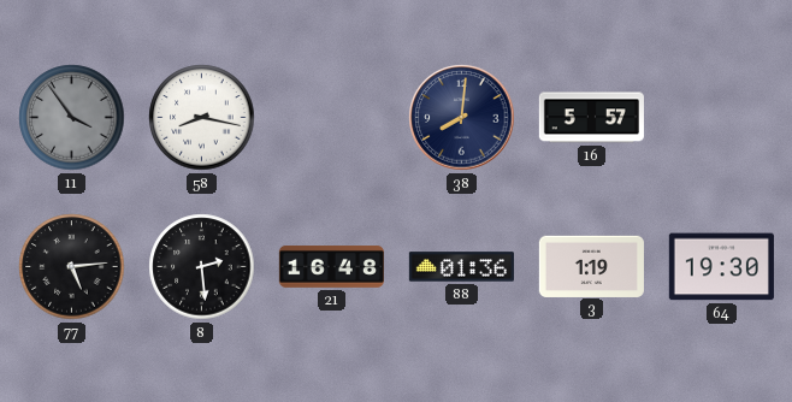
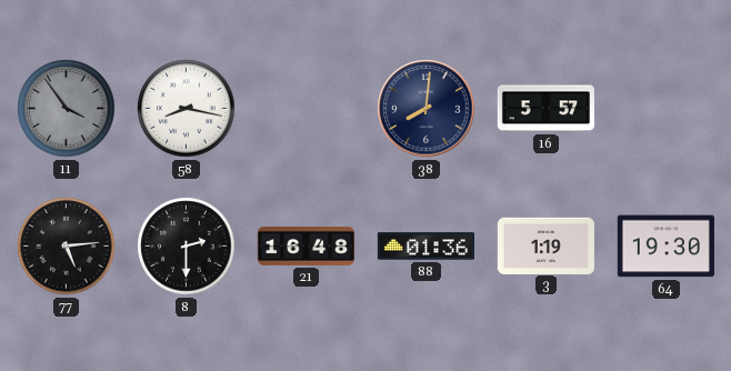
8: 2:29 -> 2:30
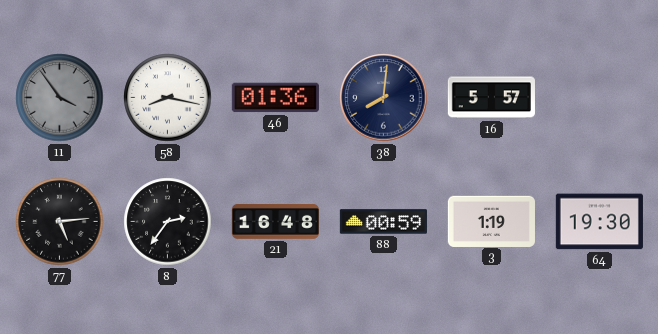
46: none -> 01:36
8: 2:30 -> 2:36
88: 01:36 -> 00:59
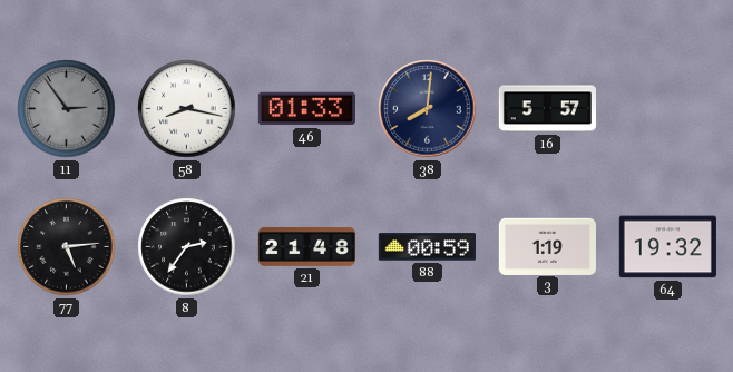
11: 3:54 -> 2:54
46: 01:36 -> 01:33
21: 16:48 -> 21:48
64: 19:30 -> 19:32
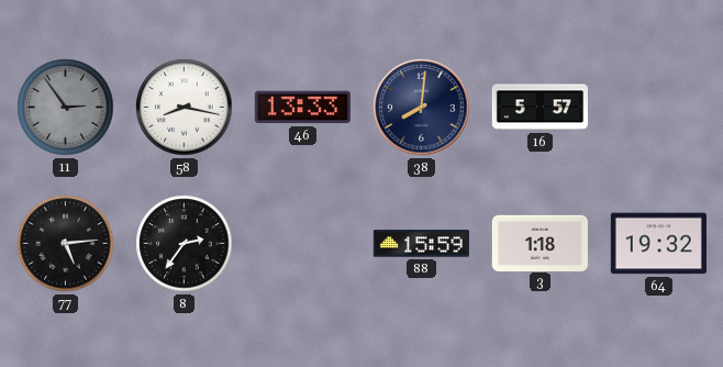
46: 01:33 -> 13:33
21: 21:48 -> none
88: 00:59 -> 15:59
3: 1:19 -> 1:18
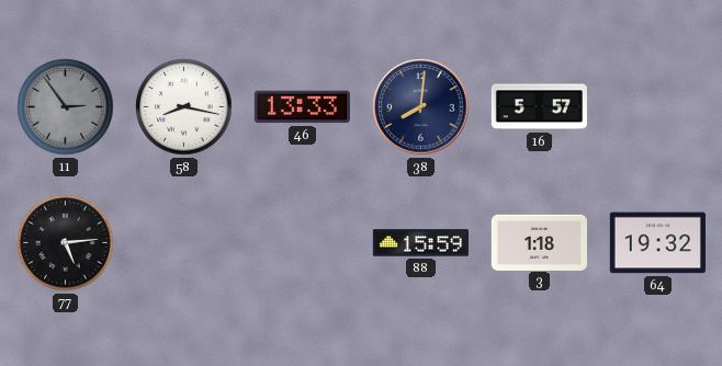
8: 2:36 -> none
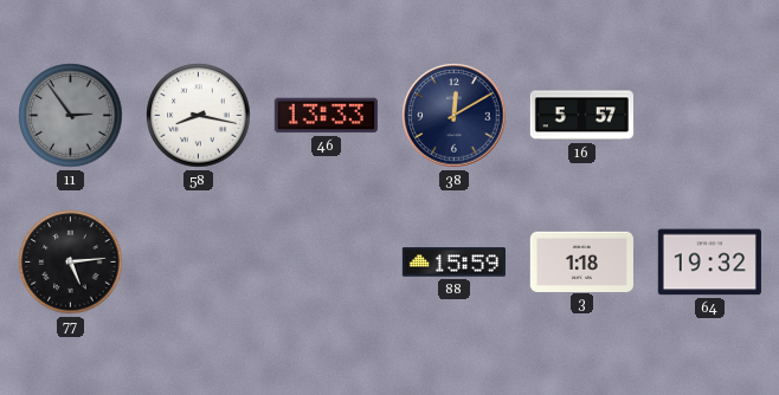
38: 8:01 -> 12:10
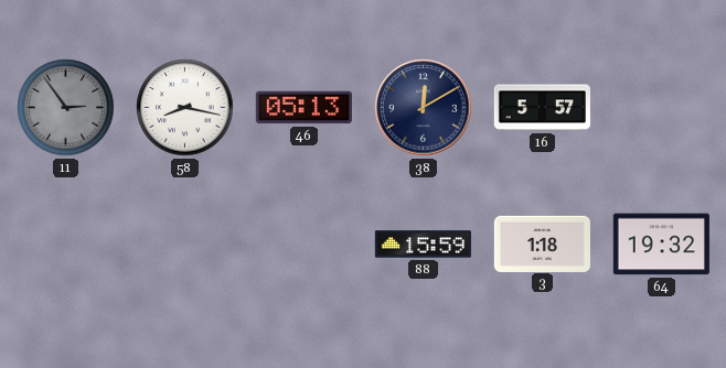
46: 13:33 -> 05:13
77: 5:14 -> none
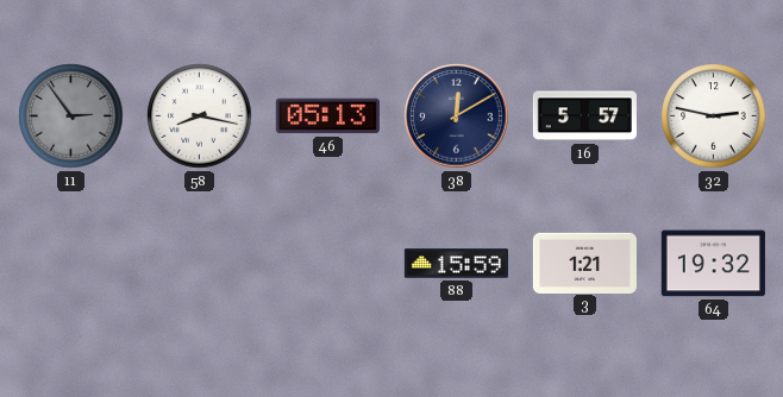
32: none -> 2:47
3: 1:18 -> 1:21
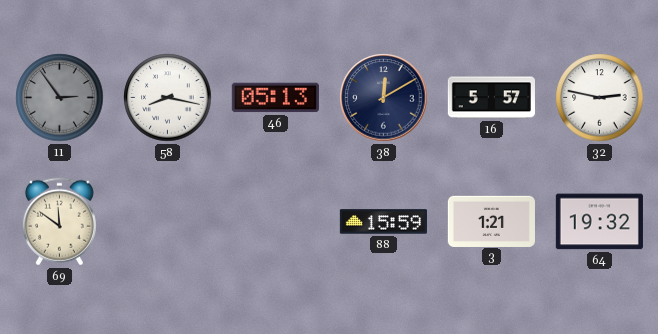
69: none -> 11:51
